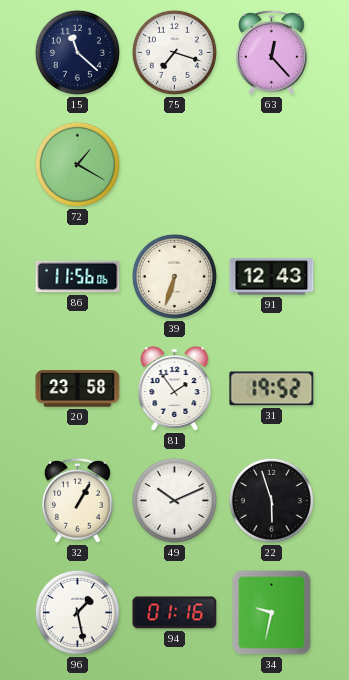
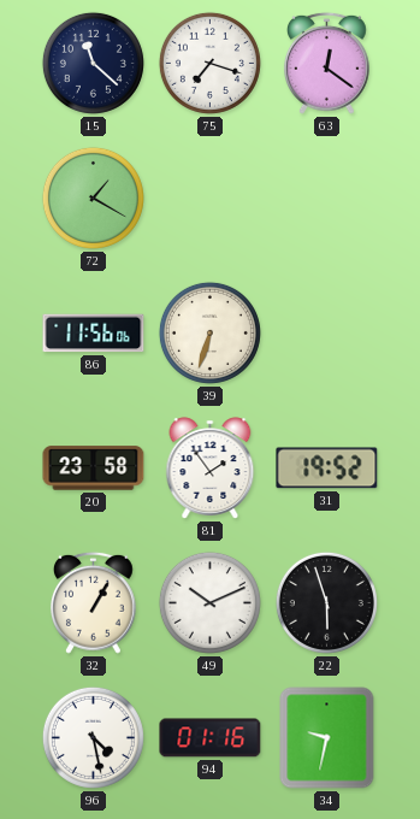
63: 12:23 -> 12:21
91: 12:43 -> none
96: 1:28 -> 4:28
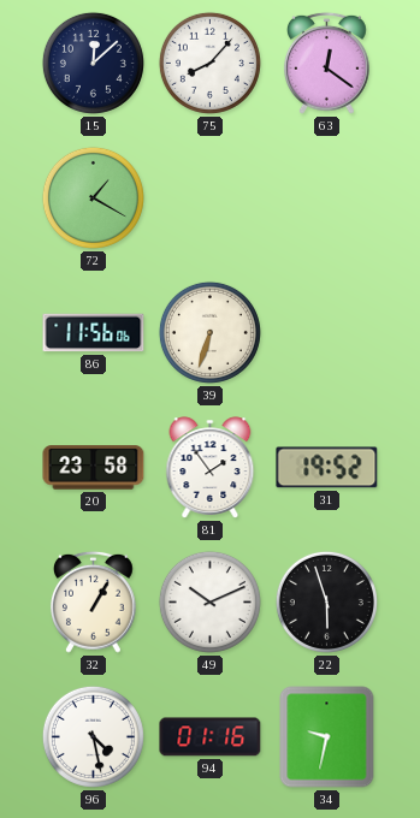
15: 11:22 -> 12:08
75: 7:18 -> 8:07
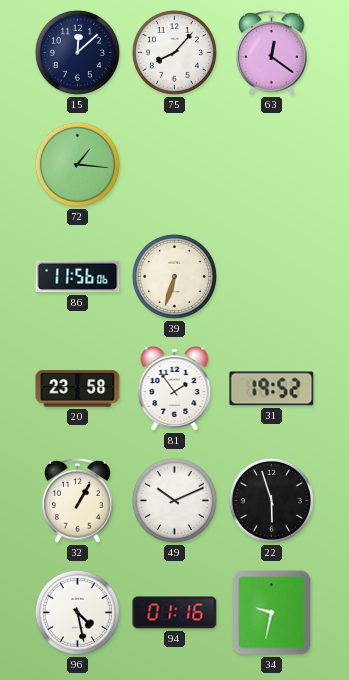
72: 1:20 -> 1:16
